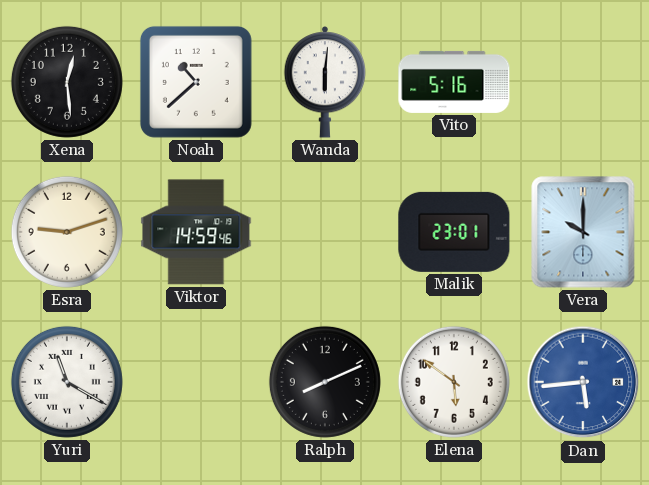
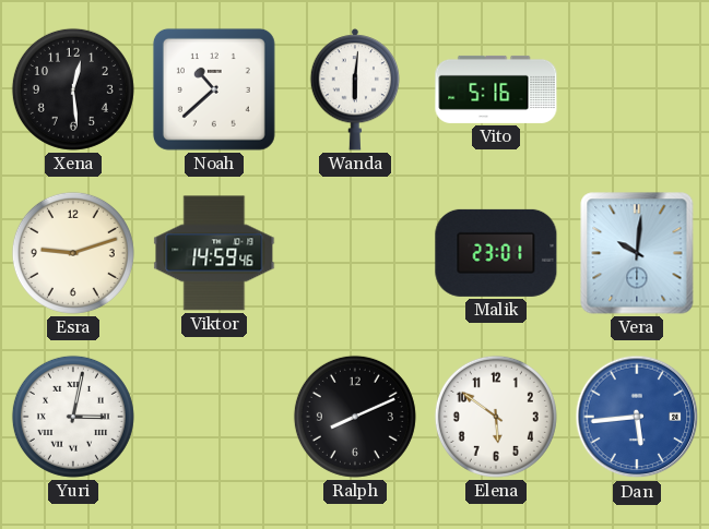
Vera: 10:00 -> 10:01
Yuri: 11:20 -> 3:02
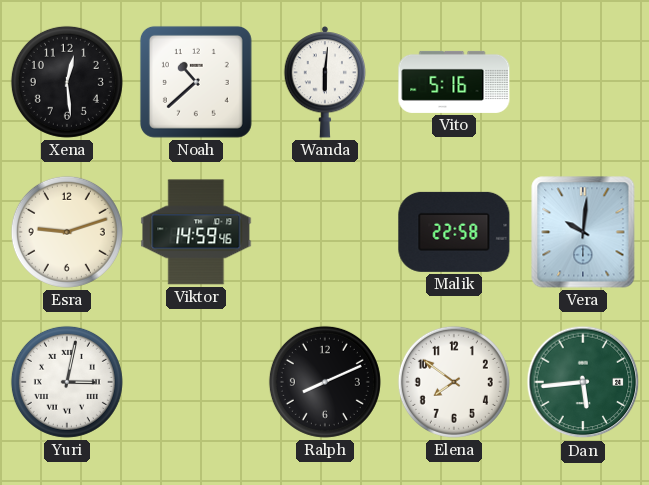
Malik: 23:01 -> 22:58
Elena: 5:51 -> 7:51
Dan dial: blue -> green
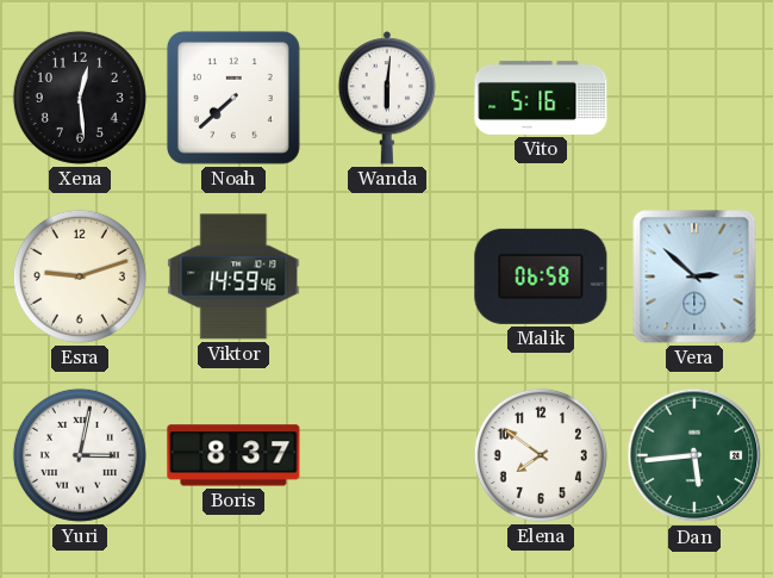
Noah: 10:38 -> 7:38
Malik: 22:58 -> 06:58
Vera: 10:01 -> 2:52
Boris: none -> 8:37
Ralph: 8:11 -> none
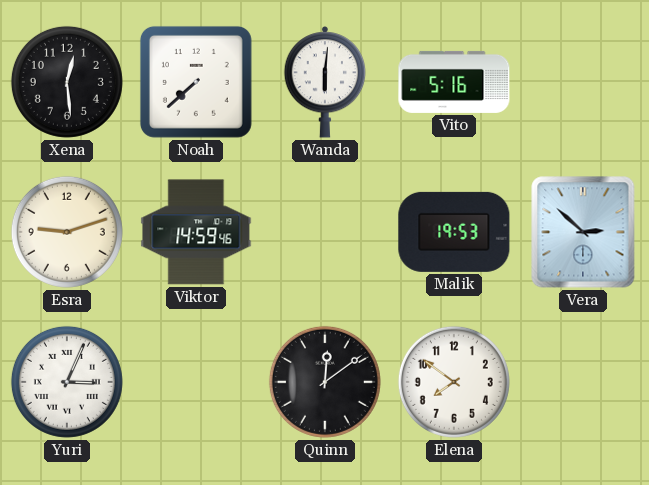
Malik: 06:58 -> 19:53
Yuri: 3:02 -> 3:04
Boris: 8:37 -> none
Quinn: none -> 12:09
Dan: 5:44 -> none
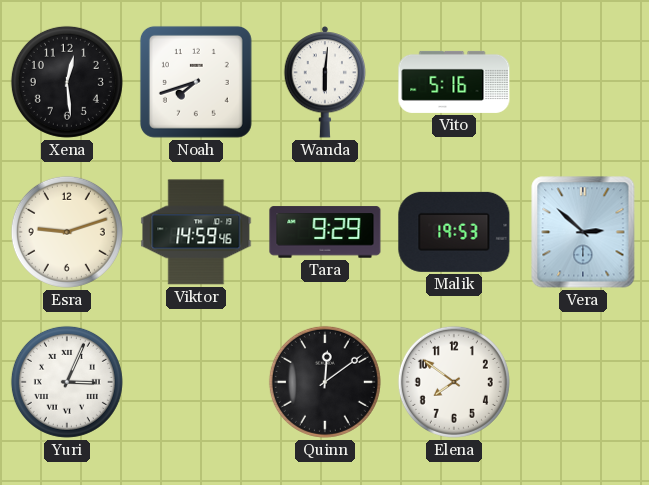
Noah: 7:38 -> 7:42
Tara: none -> 9:29
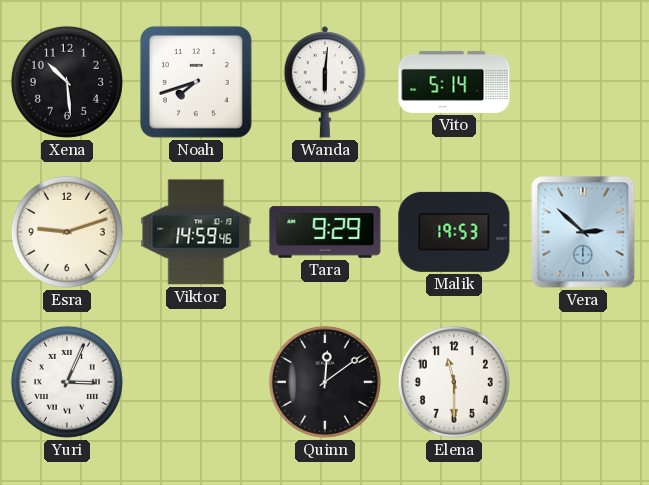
Xena: 12:29 -> 10:29
Vito: 5:16 -> 5:14
Elena: 7:51 -> 11:30
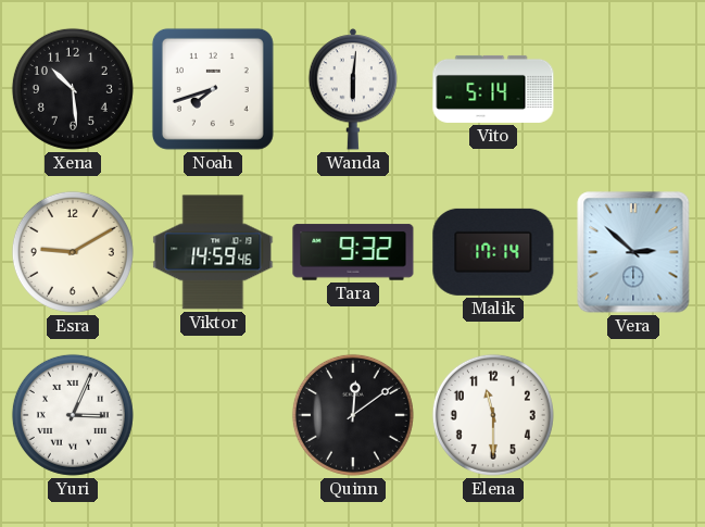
Esra: 9:12 -> 9:10
Tara: 9:29 -> 9:32
Malik: 19:53 -> 17:14
